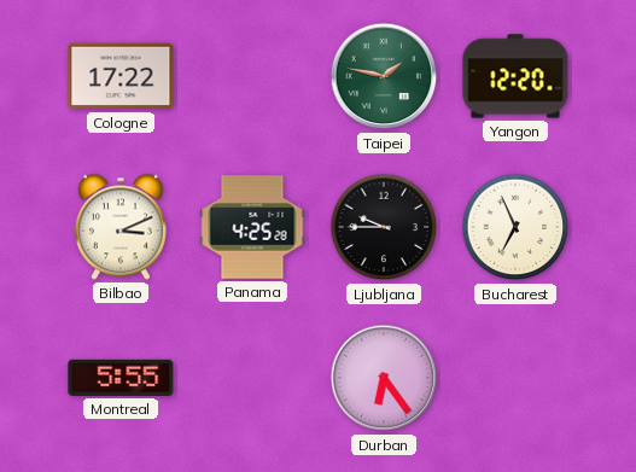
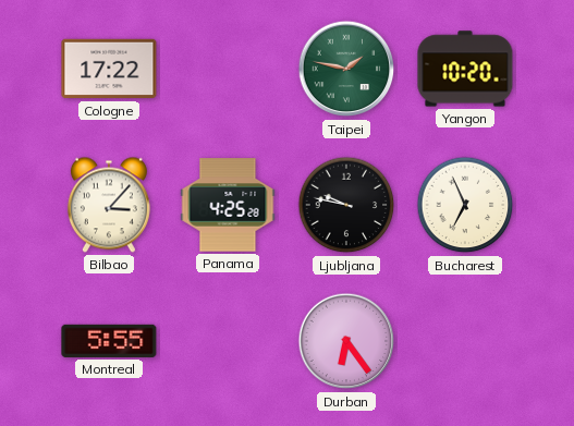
Yangon: 12:20 -> 10:20
Bilbao: 3:11 -> 3:07
Ljubljana: 9:45 -> 9:47
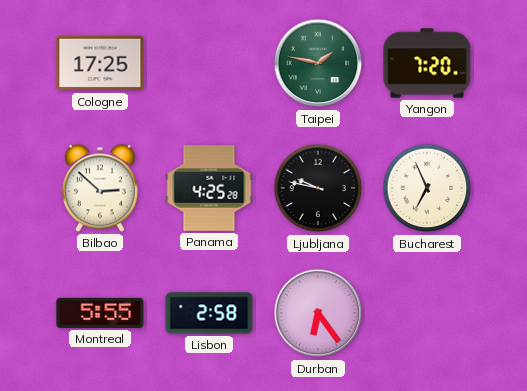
Cologne: 17:22 -> 17:25
Yangon: 10:20 -> 7:20
Bilbao: 3:07 -> 2:52
Lisbon: none -> 2:58
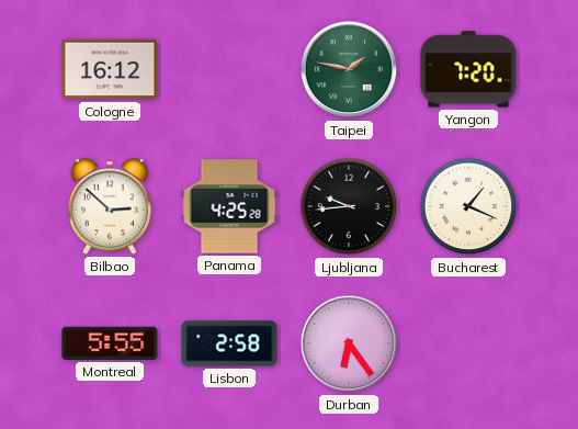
Cologne: 17:25 -> 16:12
Ljubljana: 9:47 -> 9:44
Bucharest: 6:56 -> 1:19
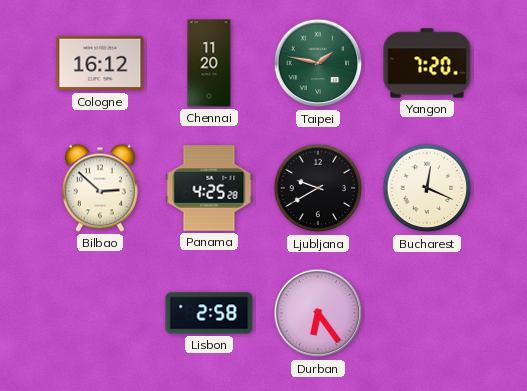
Chennai: none -> 11:20
Ljubljana: 9:44 -> 9:40
Bucharest: 1:19 -> 12:19
Montreal: 5:55 -> none
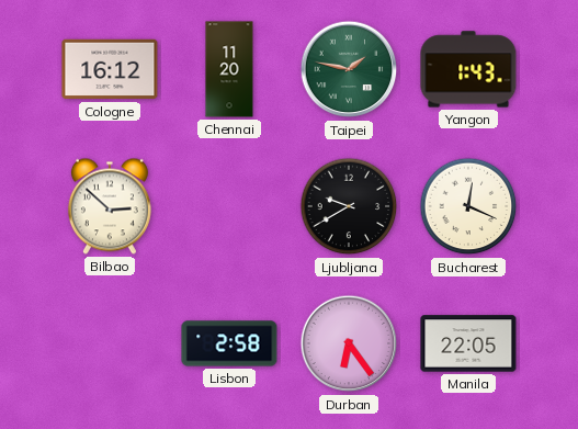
Yangon: 7:20 -> 1:43
Panama: 4:25 -> none
Manila: none -> 22:05
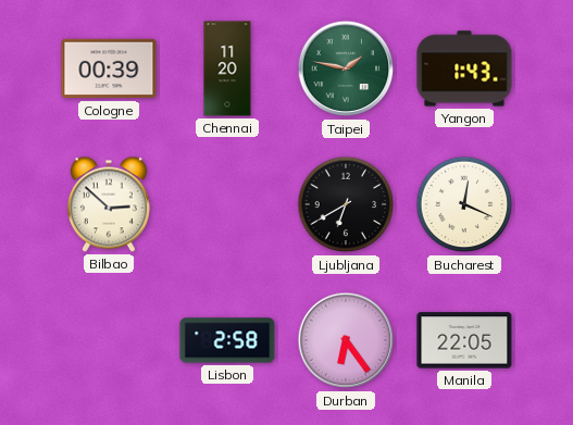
Cologne: 16:12 -> 00:39
Ljubljana: 9:40 -> 6:40
